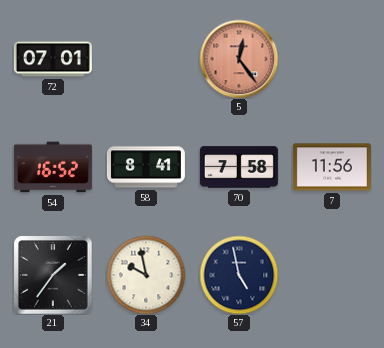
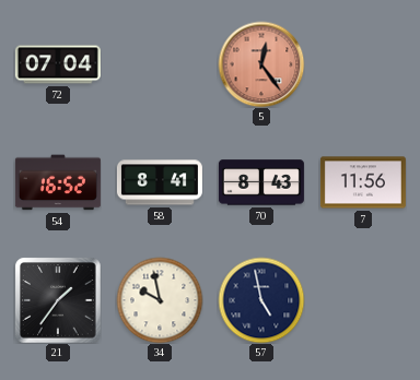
72: 07:01 -> 07:04
70: 7:58 -> 8:43
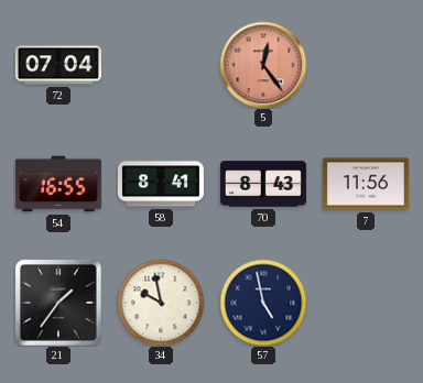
54: 16:52 -> 16:55
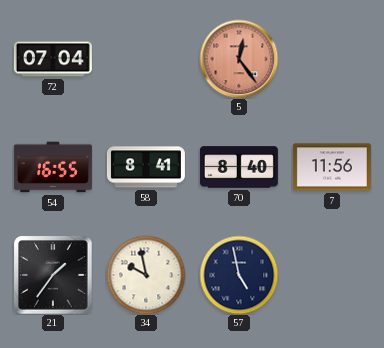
70: 8:43 -> 8:40
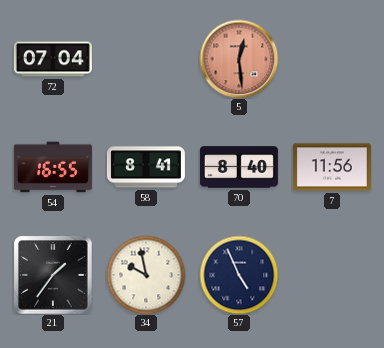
5: 12:24 -> 12:29
57: 4:58 -> 4:56
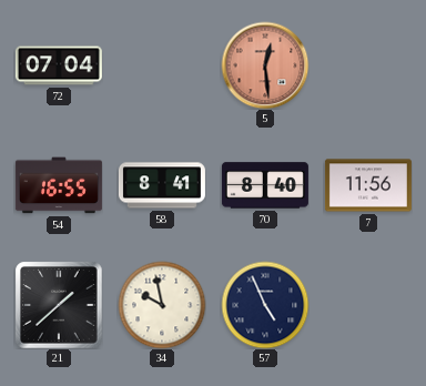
21: 1:36 -> 1:38
